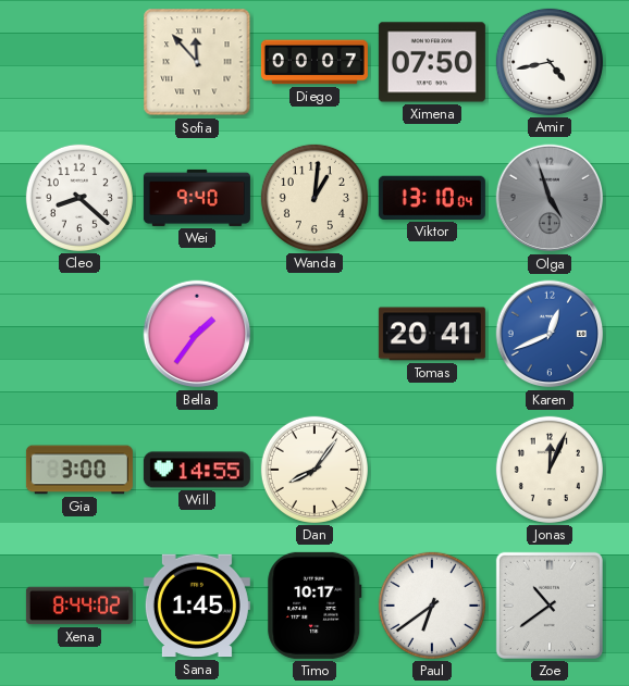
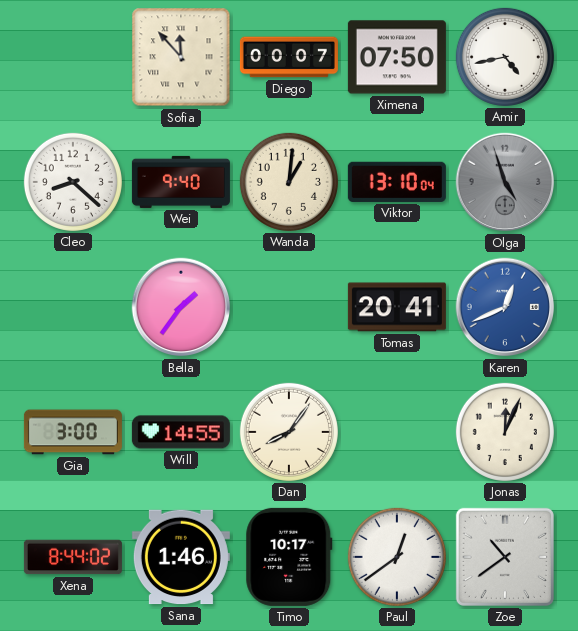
Sana: 1:45 -> 1:46
Paul: 6:39 -> 12:39
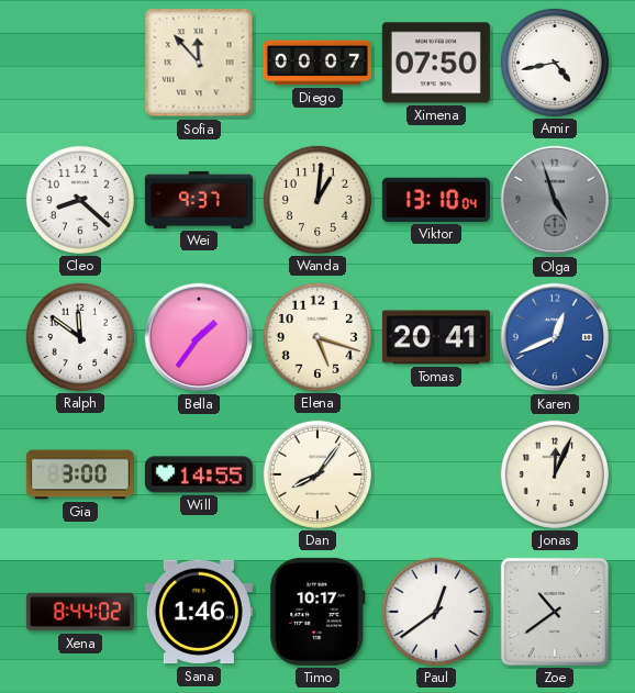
Wei: 9:40 -> 9:37
Ralph: none -> 11:51
Elena: none -> 5:18
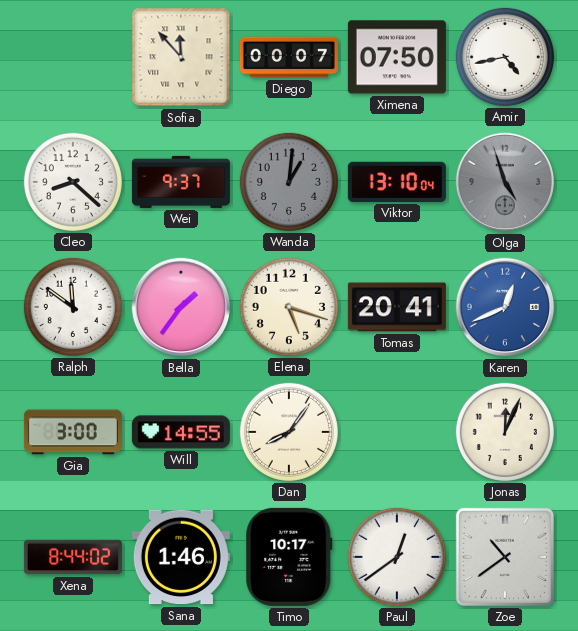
Wanda dial: cream -> grey
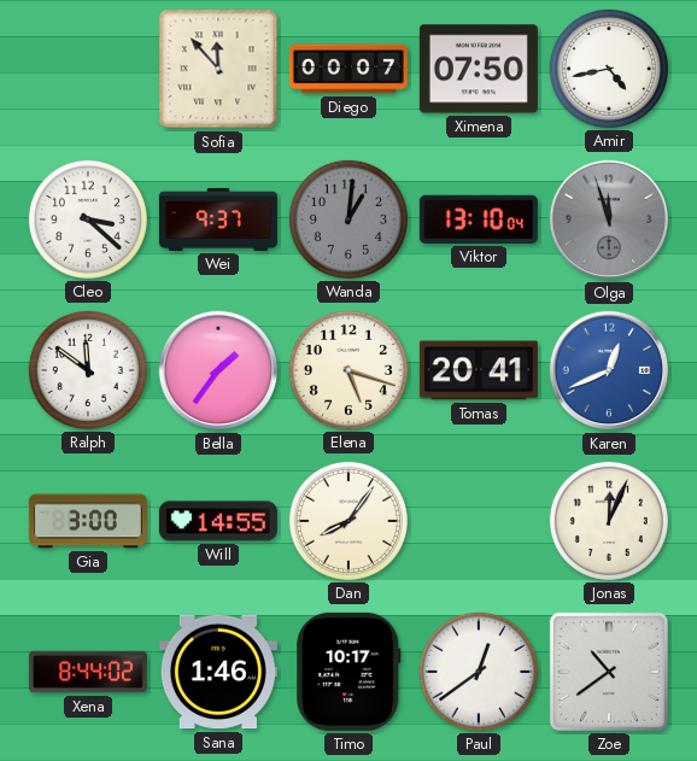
Cleo: 8:22 -> 3:22
Olga: 4:57 -> 11:57
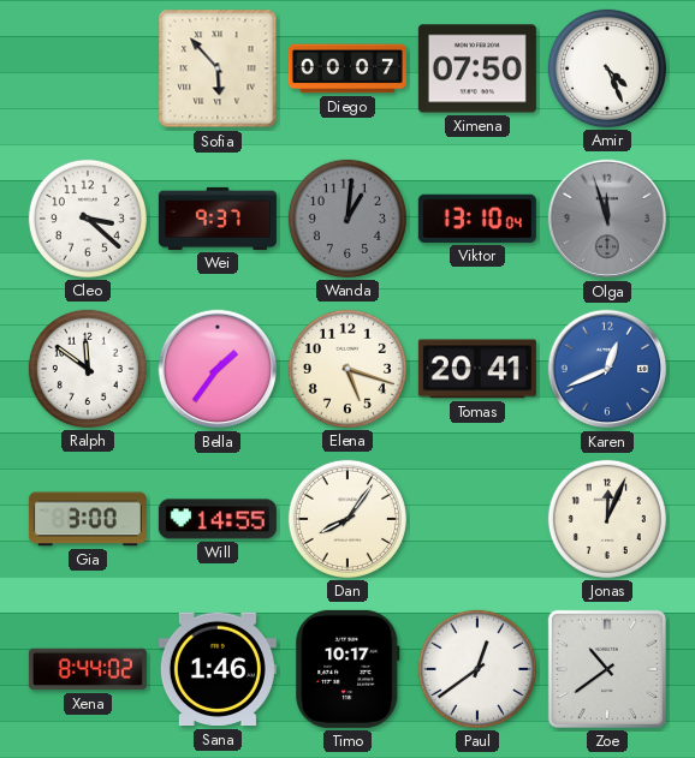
Sofia: 11:53 -> 5:53
Amir: 4:43 -> 4:26
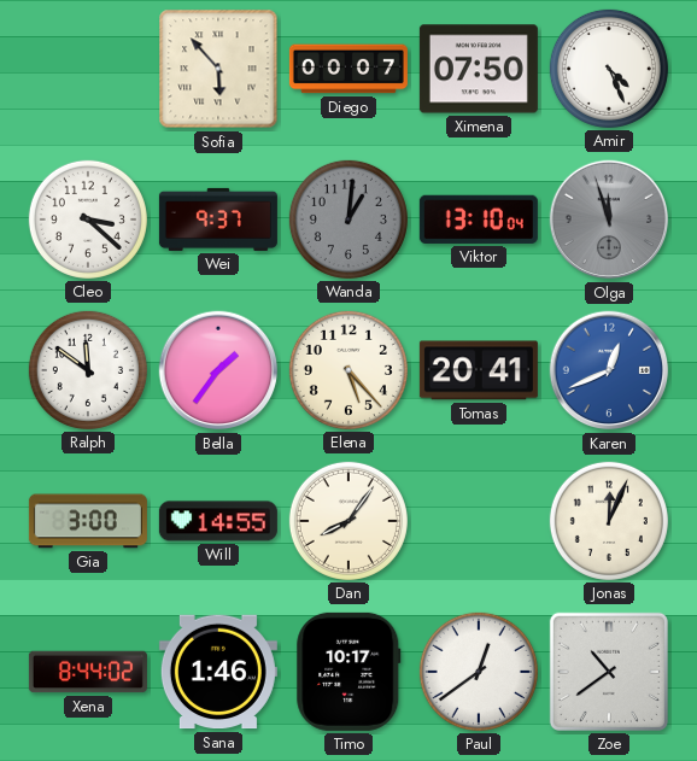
Elena: 5:18 -> 5:23
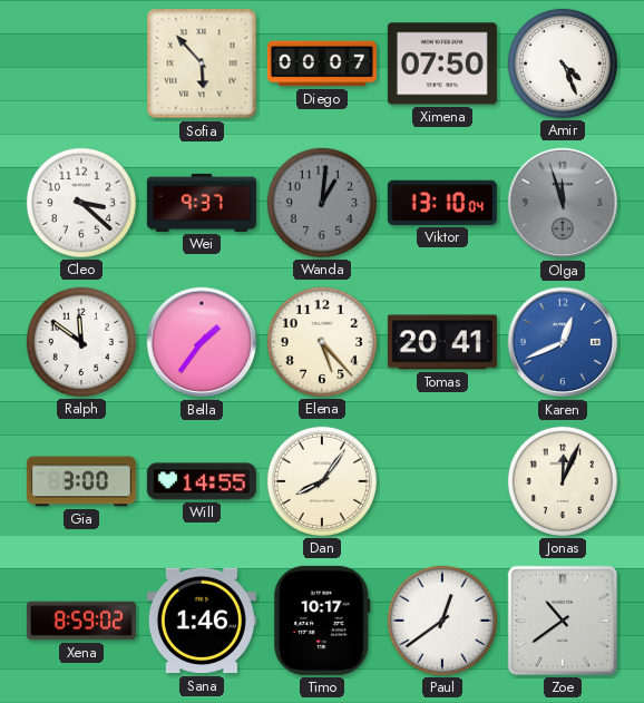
Xena: 8:44 -> 8:59
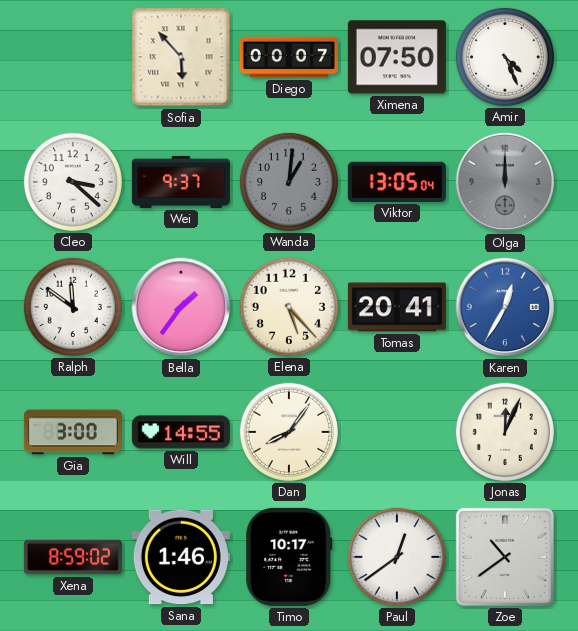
Viktor: 13:10 -> 13:05
Olga: 11:57 -> 12:00
Karen: 12:41 -> 12:35
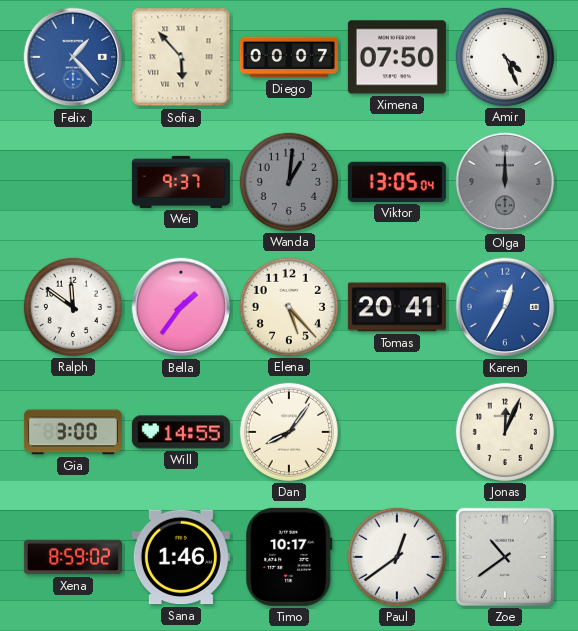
Felix: none -> 1:23
Cleo: 3:22 -> none
